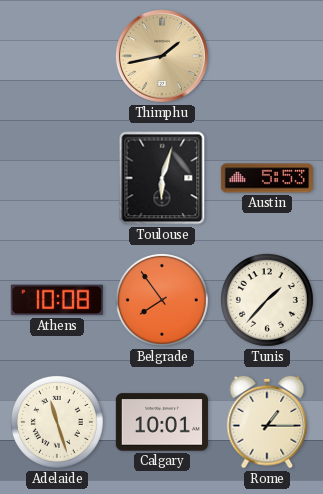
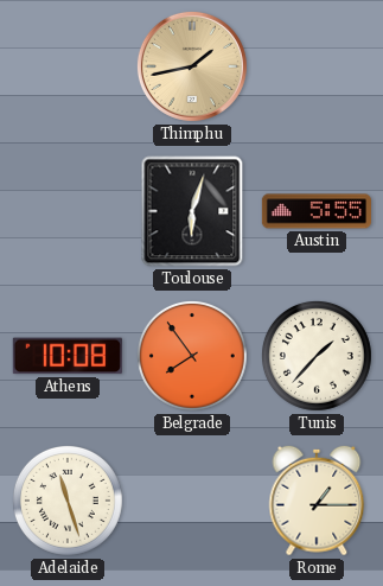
Austin: 5:53 -> 5:55
Calgary: 10:01 -> none
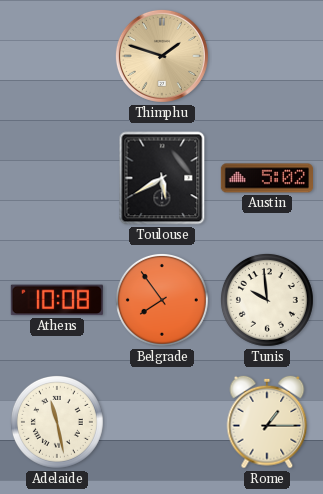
Thimphu: 1:43 -> 1:48
Toulouse: 6:03 -> 5:40
Austin: 5:55 -> 5:02
Tunis: 1:37 -> 9:59
Adelaide: 11:27 -> 11:28
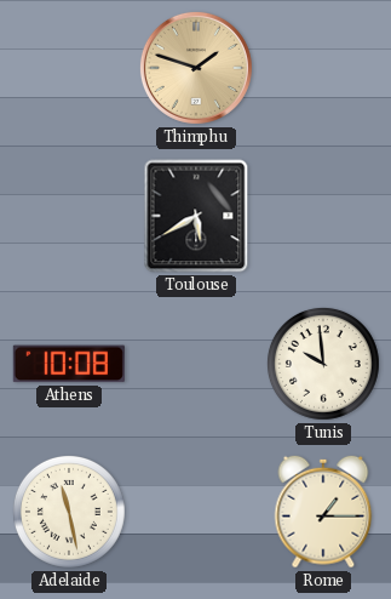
Austin: 5:02 -> none
Belgrade: 7:54 -> none
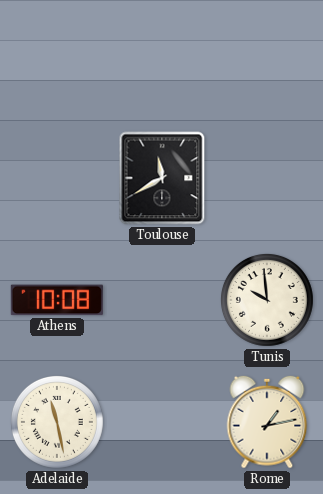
Thimphu: 1:48 -> none
Toulouse: 5:40 -> 11:40
Rome: 1:15 -> 1:13
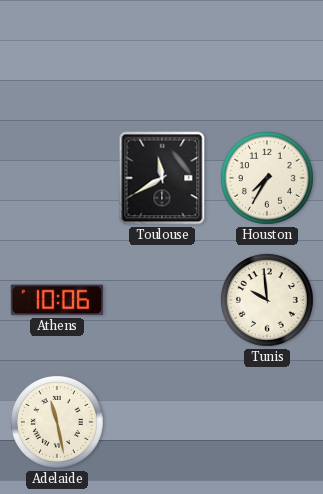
Houston: none -> 7:35
Athens: 10:08 -> 10:06
Rome: 1:13 -> none
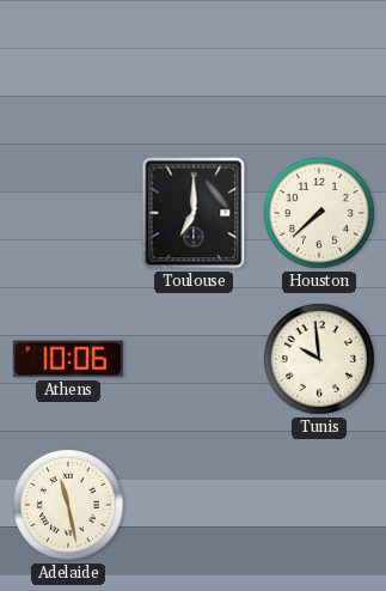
Toulouse: 11:40 -> 7:00
Houston: 7:35 -> 7:38
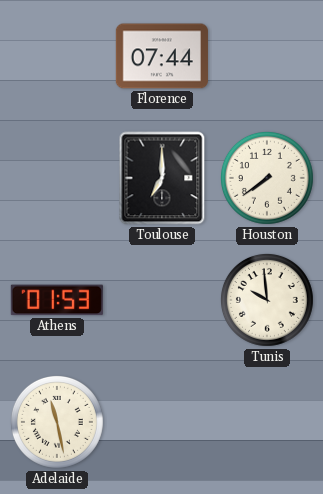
Florence: none -> 07:44
Houston: 7:38 -> 7:39
Athens: 10:06 -> 01:53
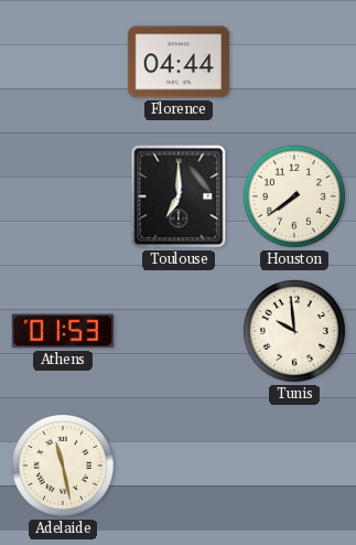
Florence: 07:44 -> 04:44
